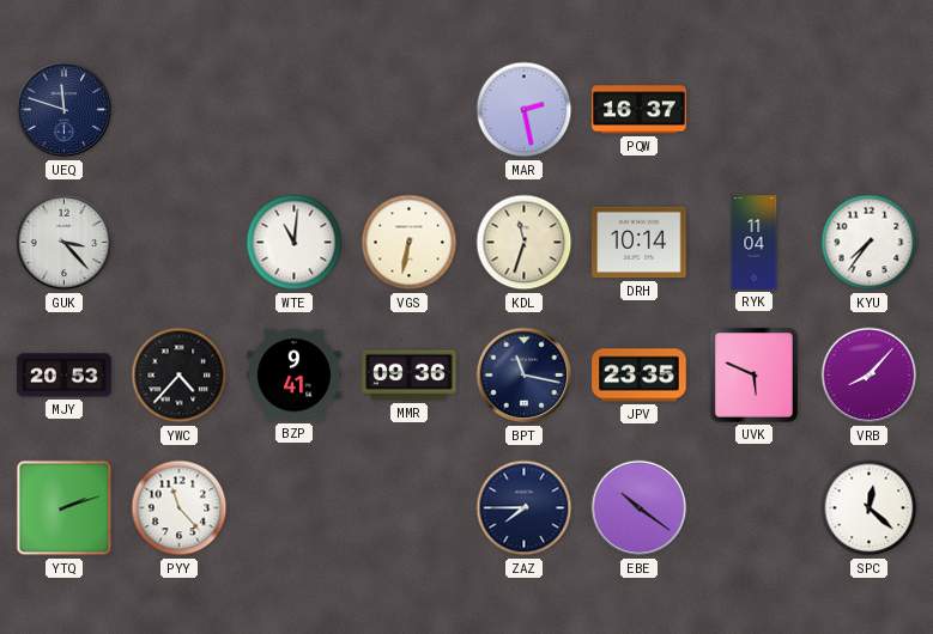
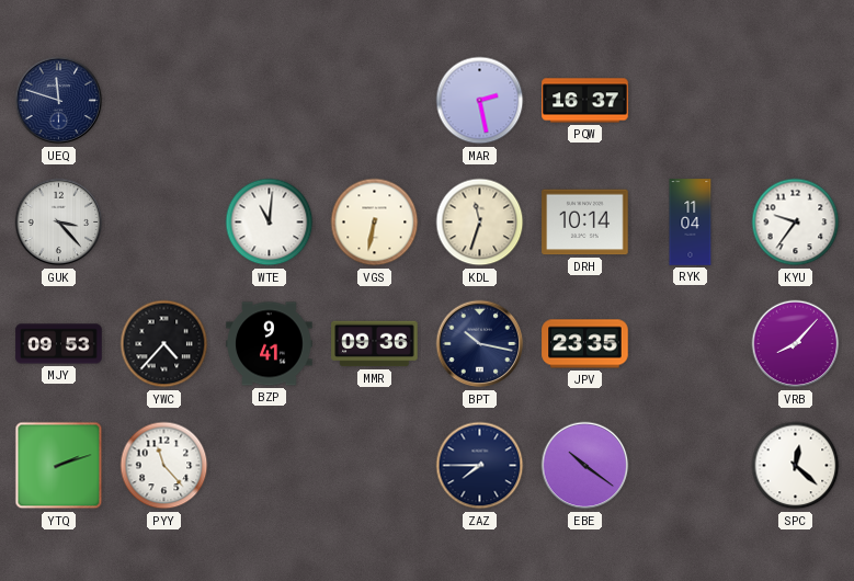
KYU: 7:36 -> 9:36
MJY: 20:53 -> 09:53
BPT: 11:17 -> 10:17
UVK: 5:49 -> none
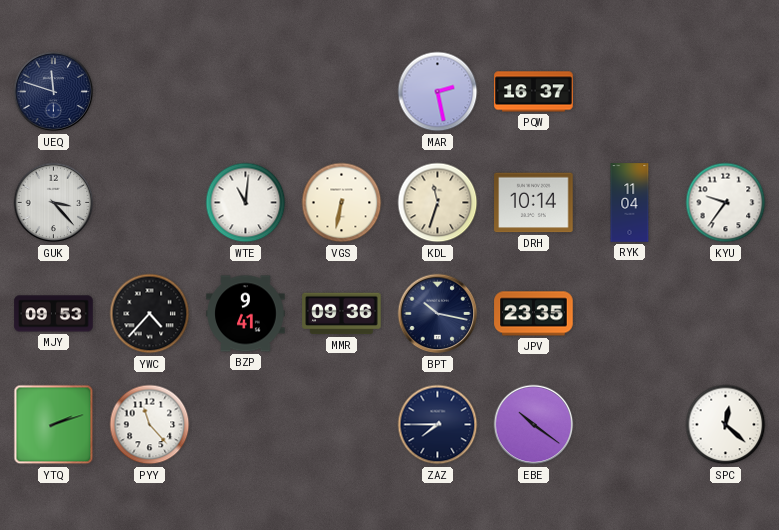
VRB: 8:07 -> none
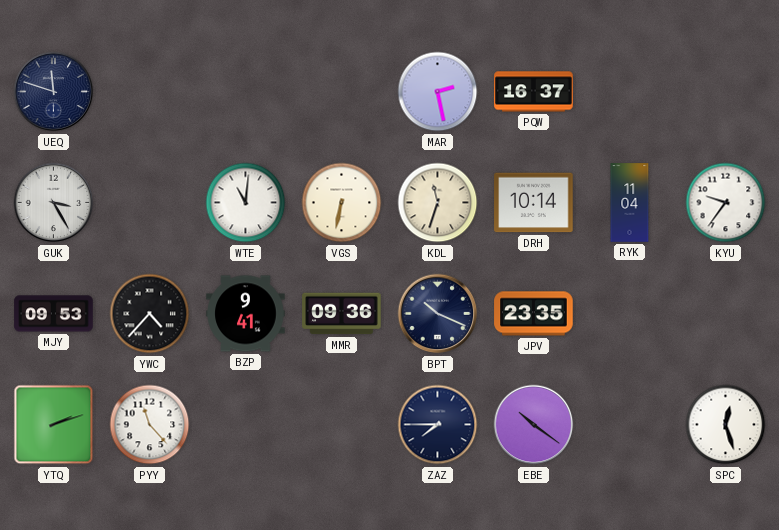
GUK: 3:23 -> 3:25
BPT: 10:17 -> 10:19
SPC: 12:22 -> 12:27
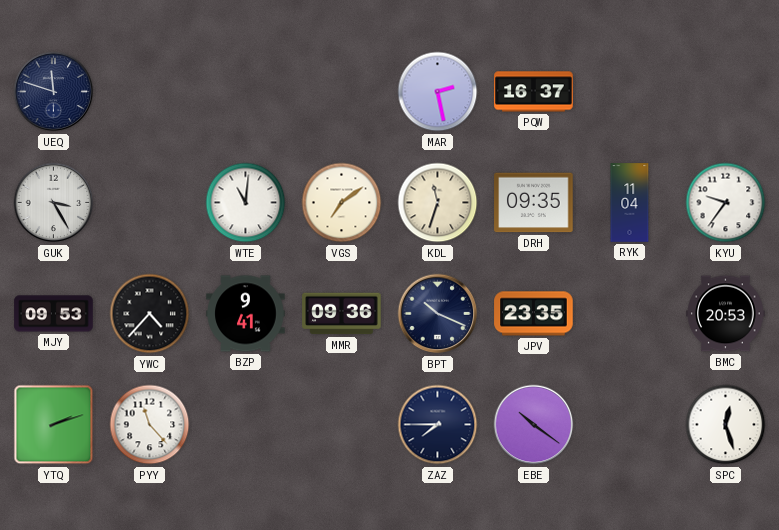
VGS: 6:32 -> 7:09
DRH: 10:14 -> 09:35
BMC: none -> 20:53
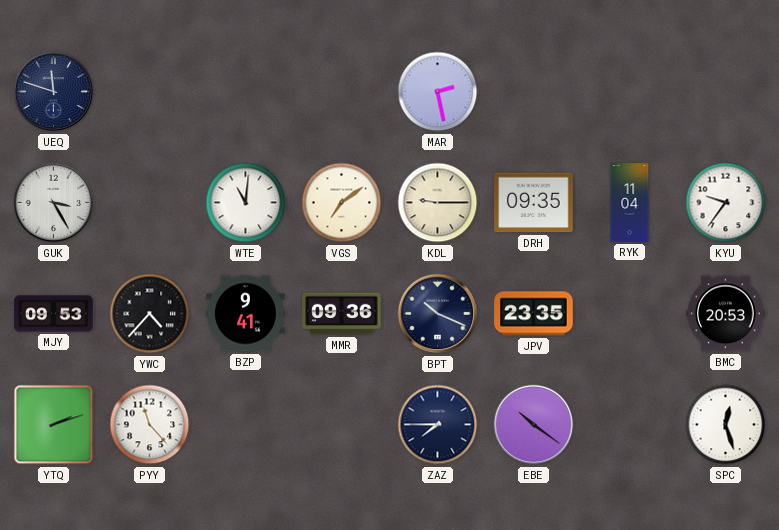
PQW: 16:37 -> none
KDL: 11:33 -> 9:15
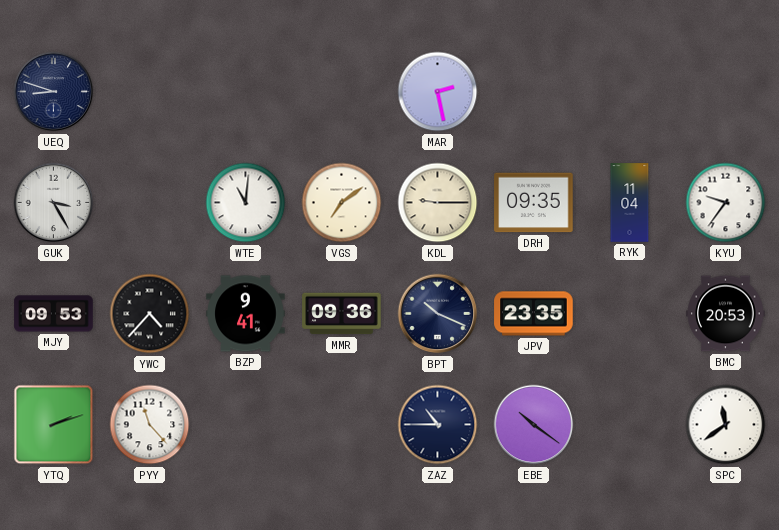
UEQ: 11:48 -> 8:48
ZAZ: 7:45 -> 10:45
SPC: 12:27 -> 11:39
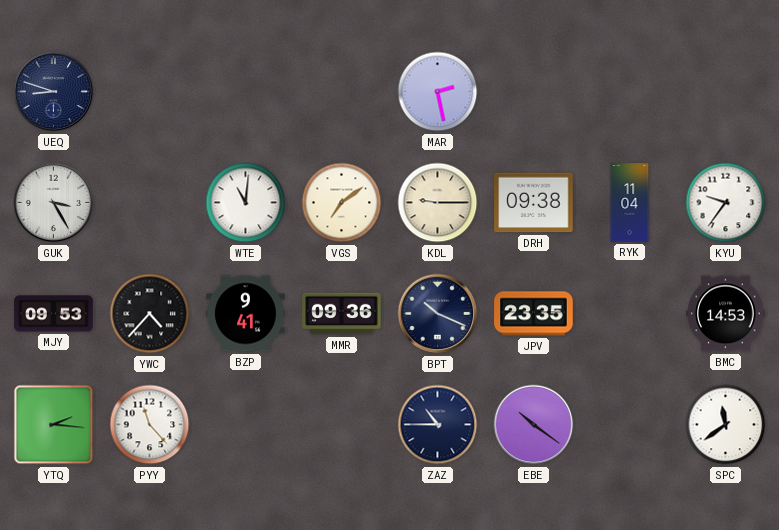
DRH: 09:35 -> 09:38
BMC: 20:53 -> 14:53
YTQ: 2:12 -> 2:16
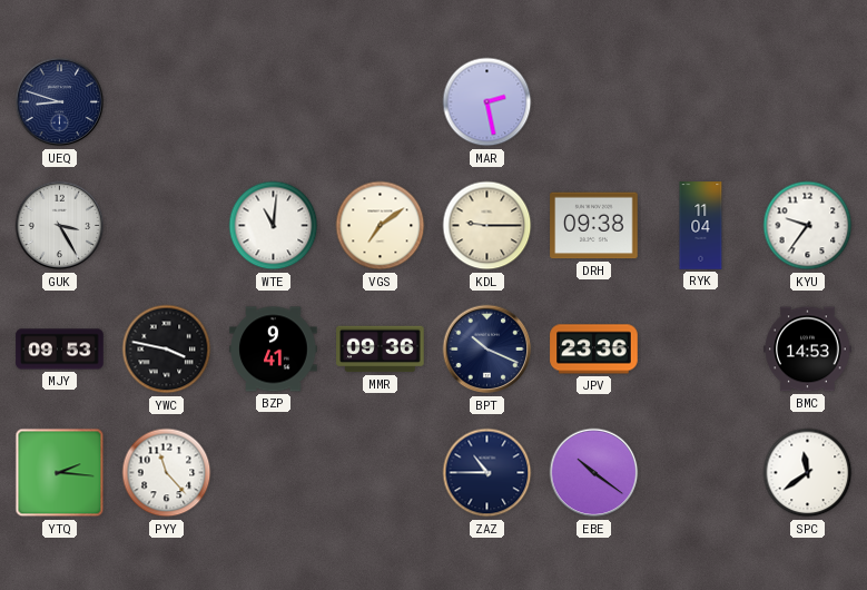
YWC: 4:37 -> 3:47
JPV: 23:35 -> 23:36
